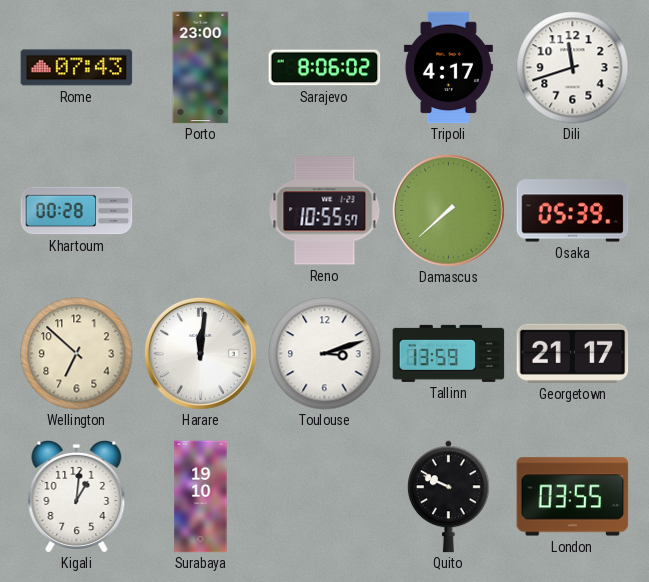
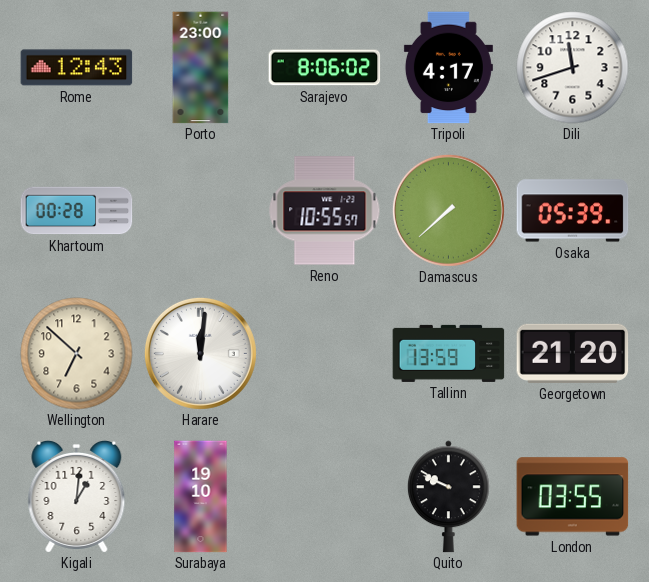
Rome: 07:43 -> 12:43
Toulouse: 3:12 -> none
Georgetown: 21:17 -> 21:20
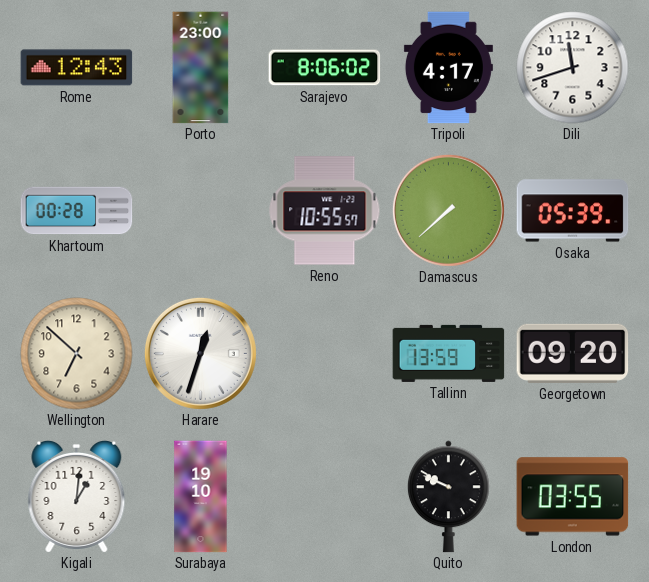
Harare: 12:01 -> 12:33
Georgetown: 21:20 -> 09:20
